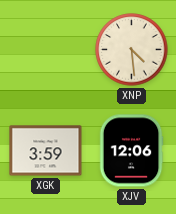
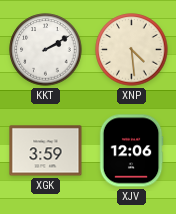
KKT: none -> 2:10
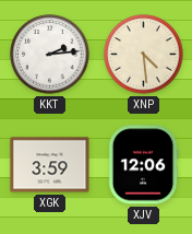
KKT: 2:10 -> 2:14
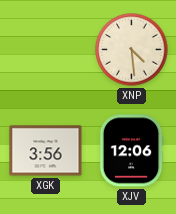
KKT: 2:14 -> none
XGK: 3:59 -> 3:56
